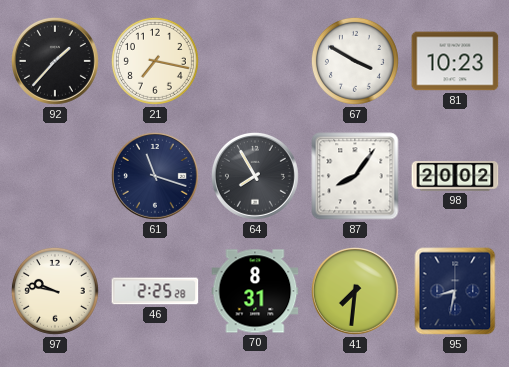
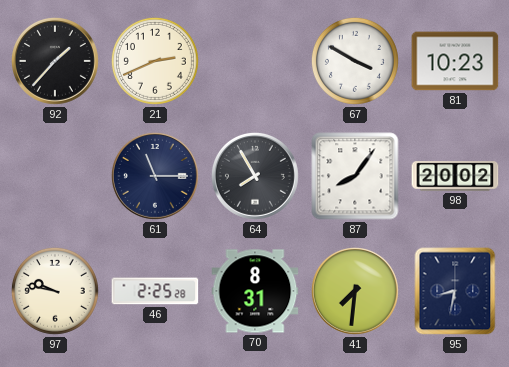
21: 7:17 -> 2:41
61: 11:18 -> 11:15
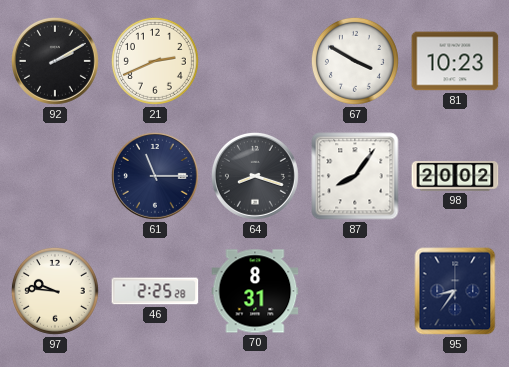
92: 1:37 -> 2:10
64: 7:55 -> 8:18
97: 9:47 -> 9:46
41: 7:31 -> none
95: 8:32 -> 8:36
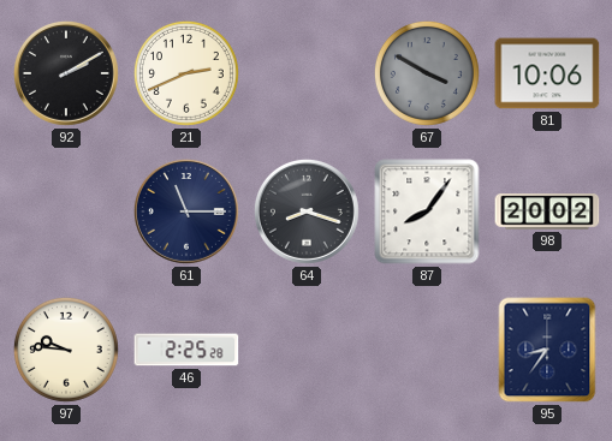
67 dial: white -> grey
81: 10:23 -> 10:06
70: 8:31 -> none
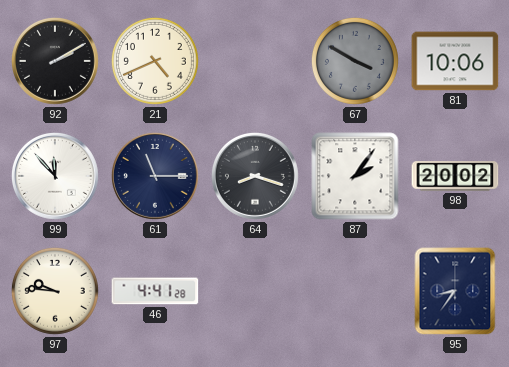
21: 2:41 -> 4:41
99: none -> 11:53
87: 8:06 -> 2:06
46: 2:25 -> 4:41
